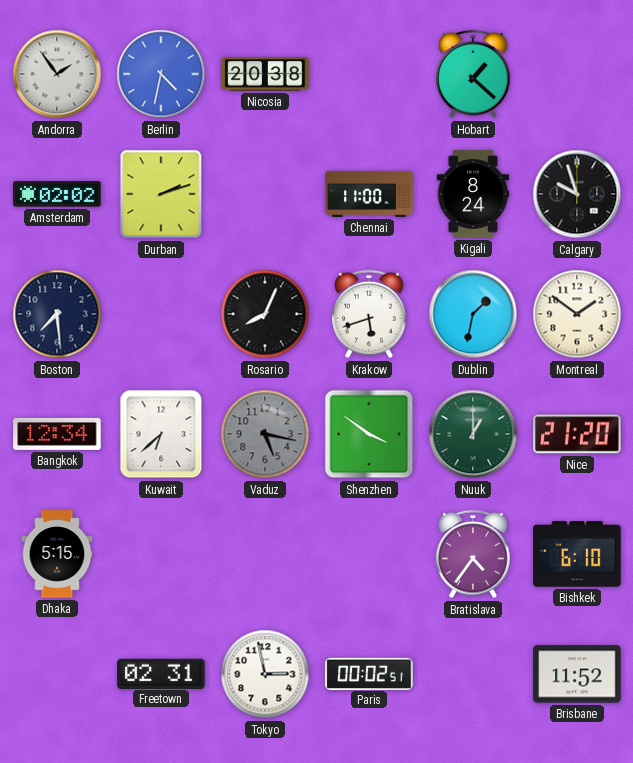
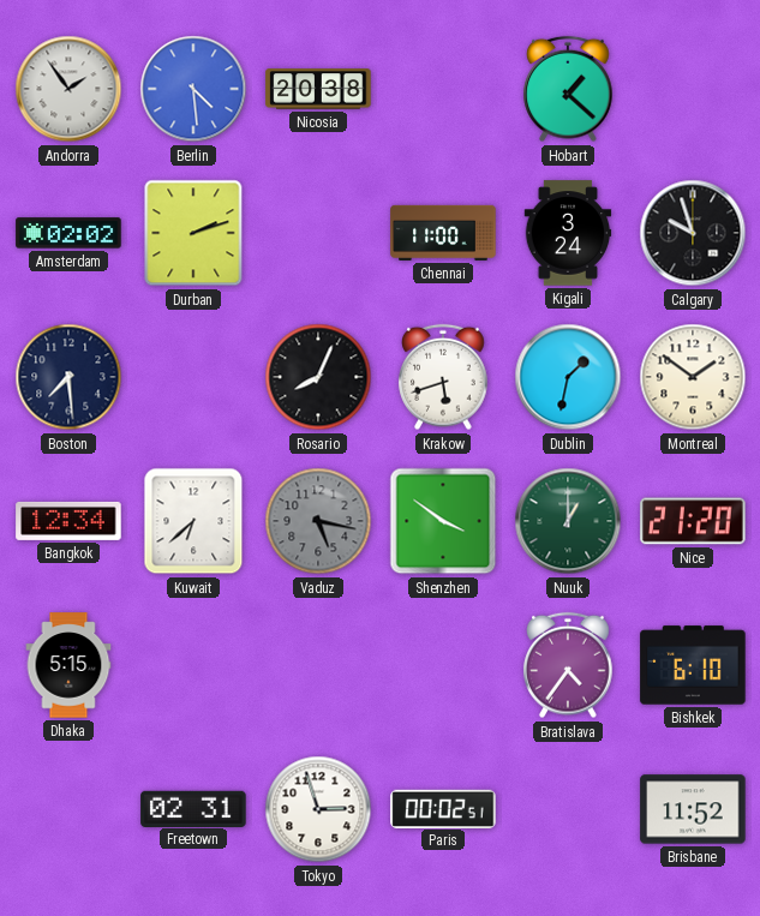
Berlin: 4:32 -> 4:29
Kigali: 8:24 -> 3:24
Tokyo: 2:58 -> 2:57
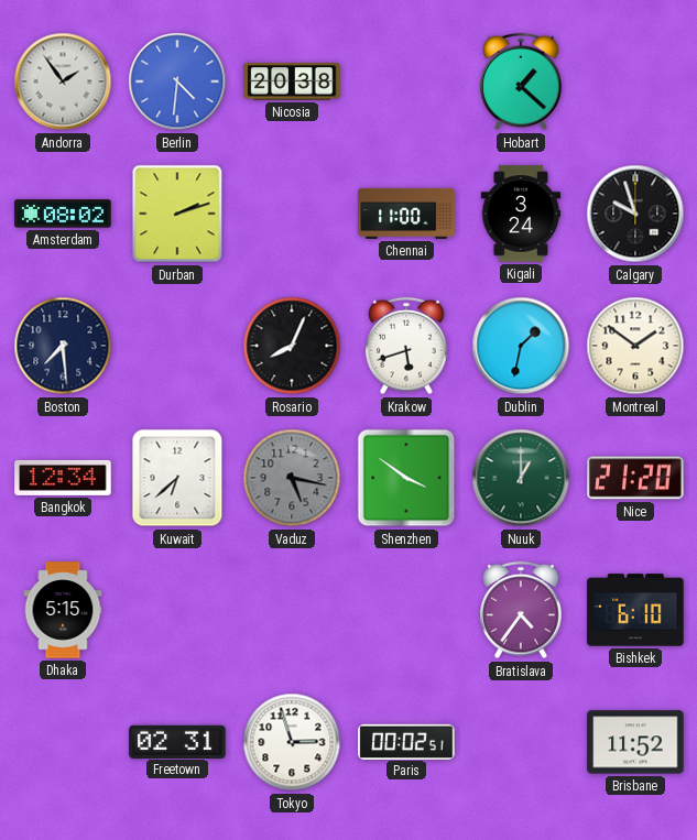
Berlin: 4:29 -> 4:31
Amsterdam: 02:02 -> 08:02
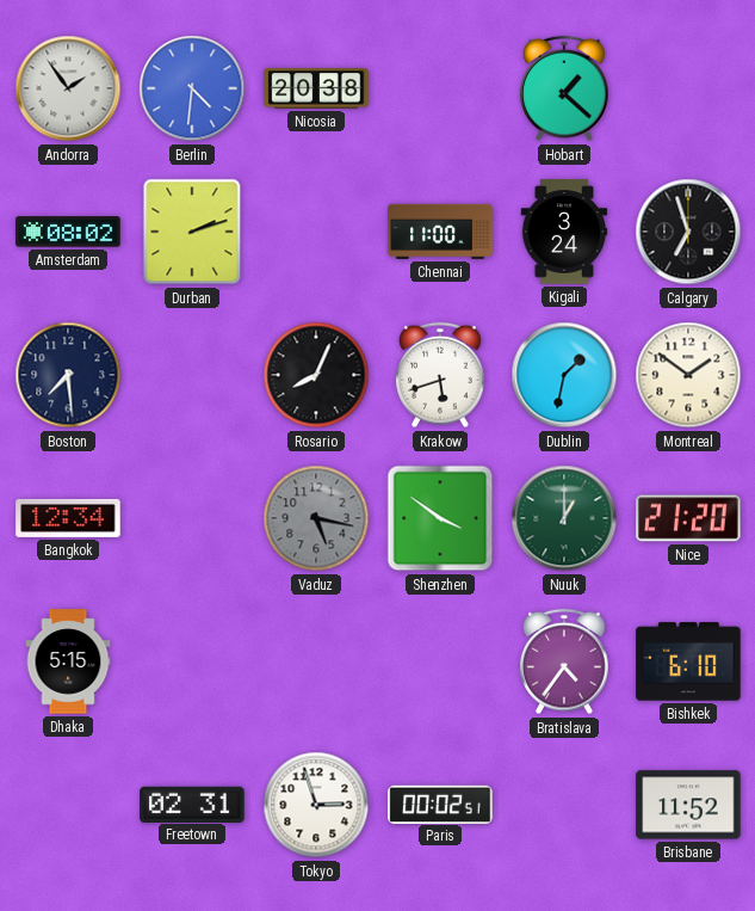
Calgary: 9:57 -> 6:57
Kuwait: 6:38 -> none
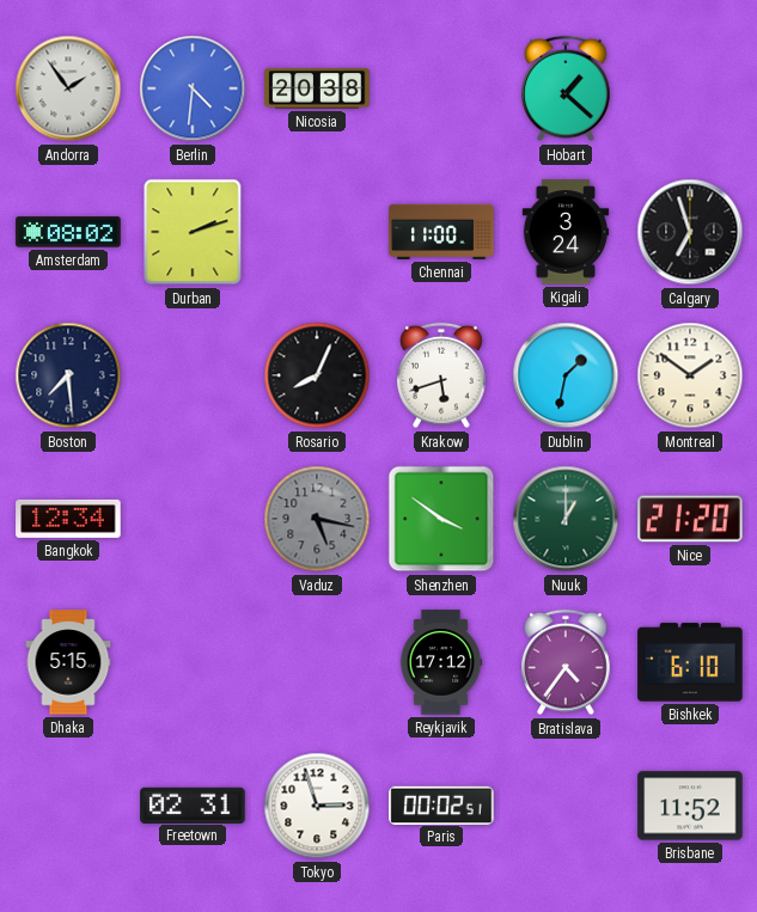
Reykjavik: none -> 17:12
